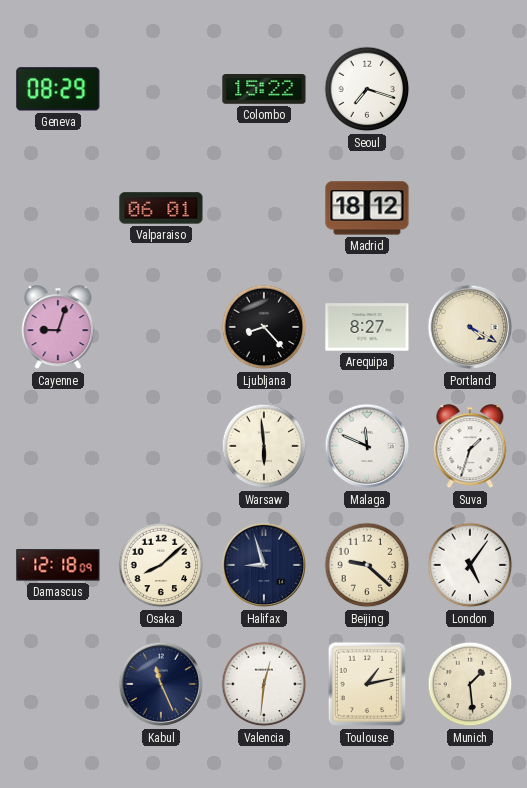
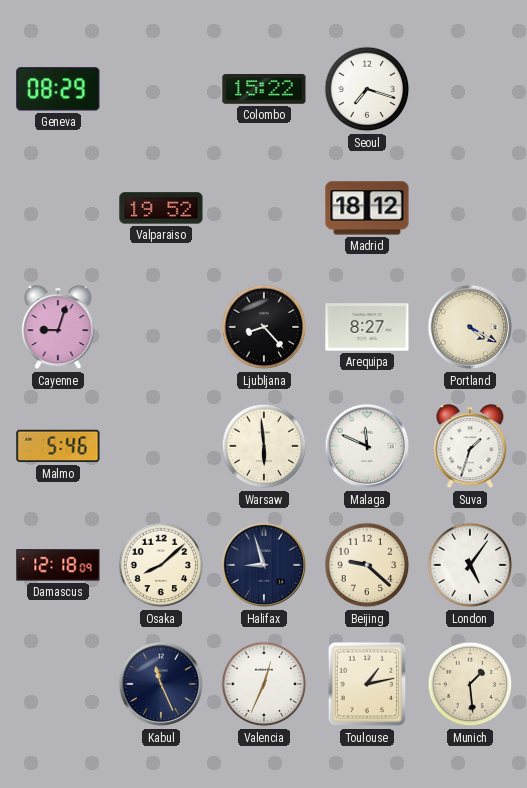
Valparaiso: 06:01 -> 19:52
Malmo: none -> 5:46
Valencia: 12:31 -> 12:34
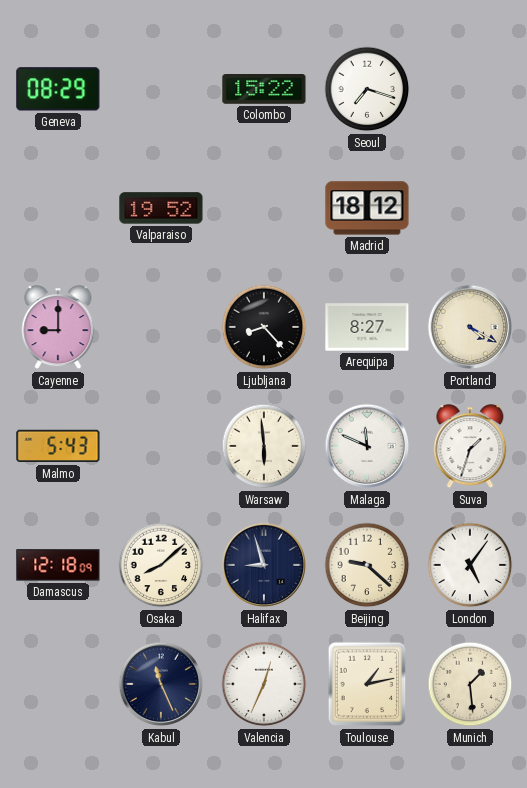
Cayenne: 9:03 -> 9:00
Malmo: 5:46 -> 5:43
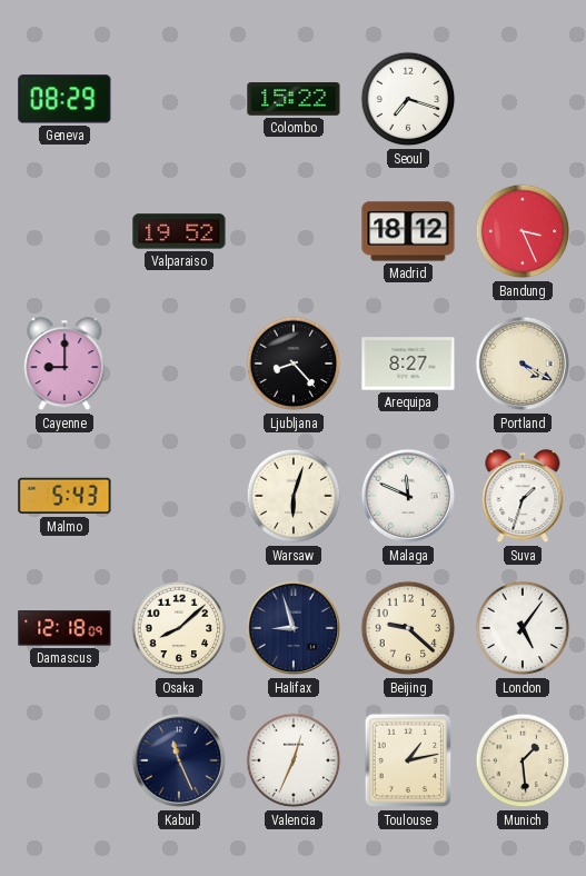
Bandung: none -> 3:26
Warsaw: 5:59 -> 6:03
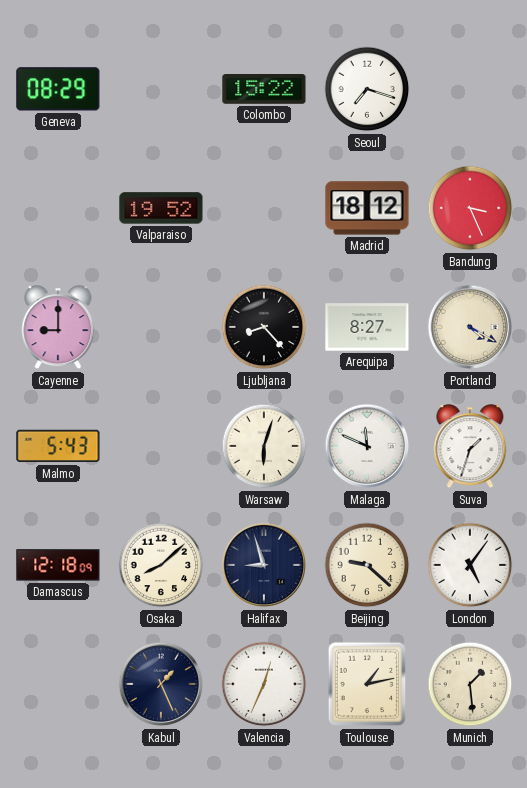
Kabul: 11:26 -> 1:26
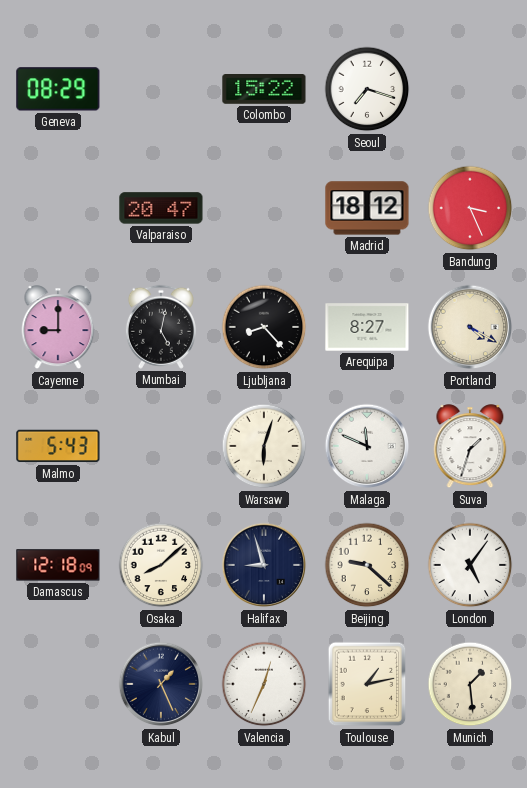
Valparaiso: 19:52 -> 20:47
Mumbai: none -> 5:02
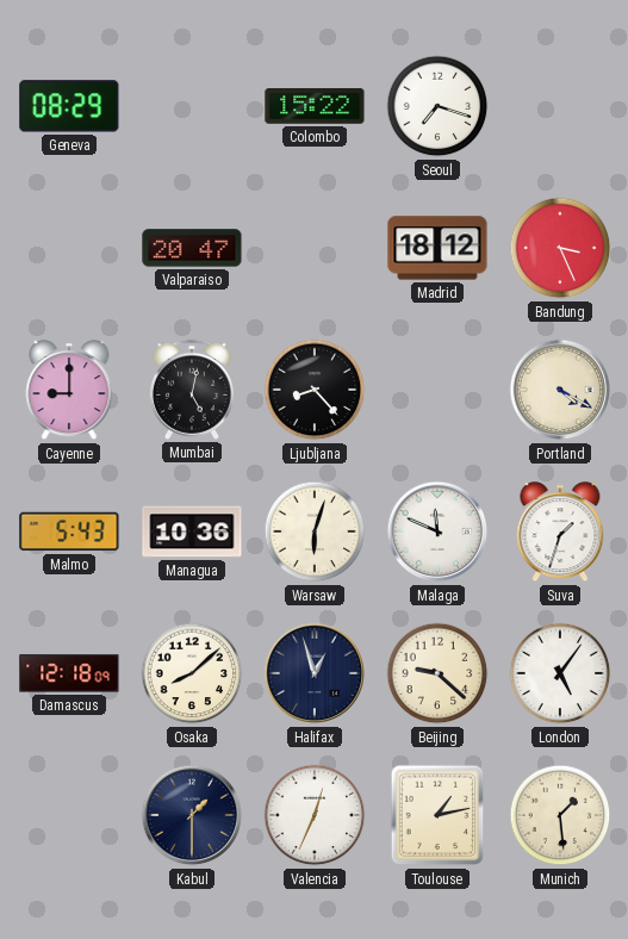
Arequipa: 8:27 -> none
Managua: none -> 10:36
Halifax: 8:57 -> 12:57
Kabul: 1:26 -> 1:30
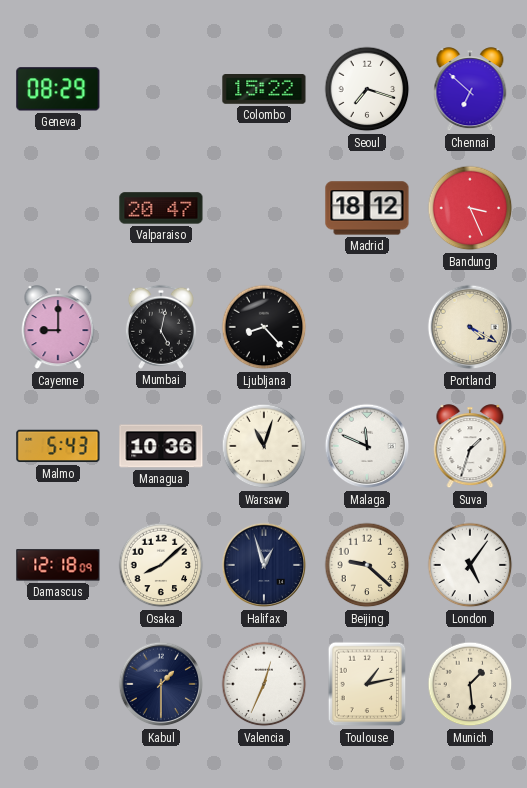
Chennai: none -> 6:52
Warsaw: 6:03 -> 11:03
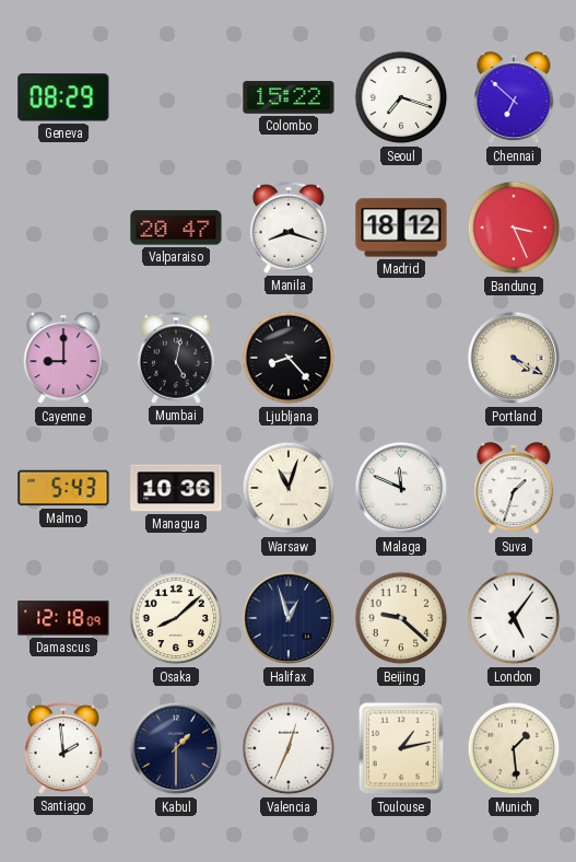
Manila: none -> 8:18
Santiago: none -> 1:59
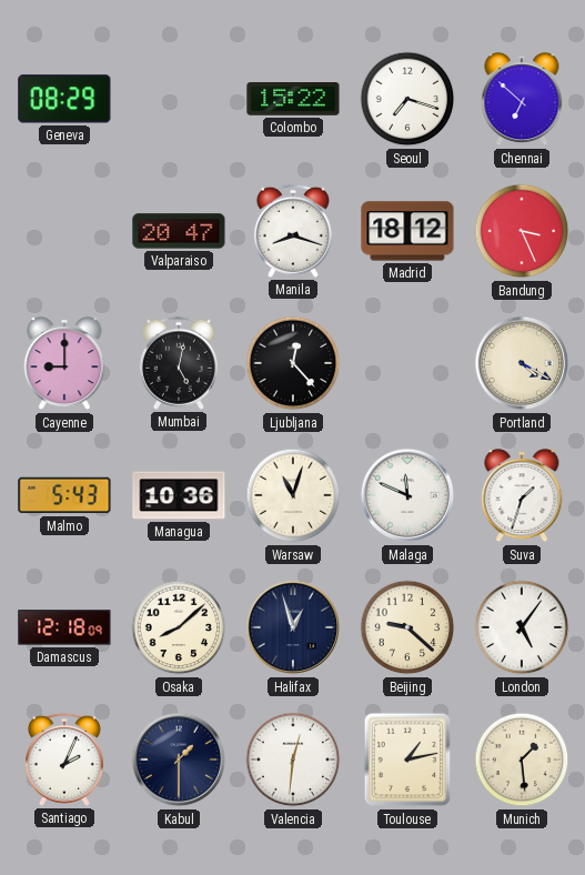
Ljubljana: 8:23 -> 12:23
Santiago: 1:59 -> 2:04
Valencia: 12:34 -> 12:31
